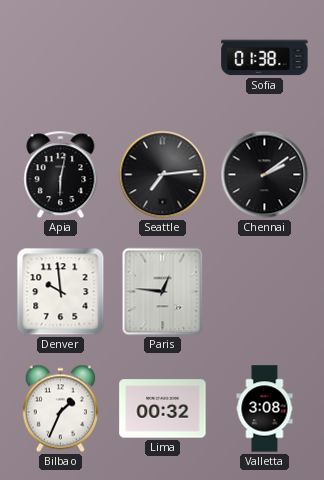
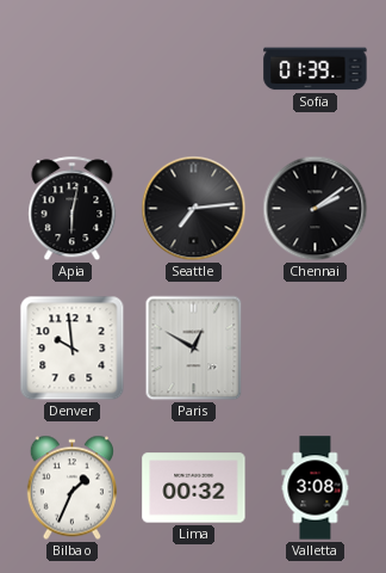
Sofia: 01:38 -> 01:39
Paris: 12:46 -> 12:50
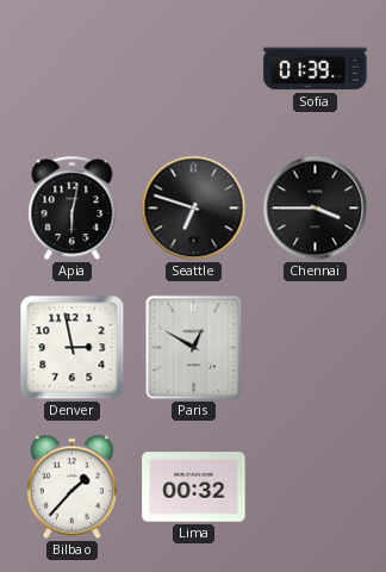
Seattle: 7:14 -> 6:48
Chennai: 2:09 -> 3:45
Denver: 9:59 -> 2:58
Bilbao: 1:34 -> 1:37
Valletta: 3:08 -> none
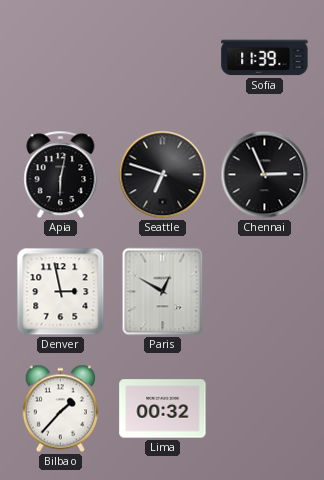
Sofia: 01:39 -> 11:39
Chennai: 3:45 -> 2:56
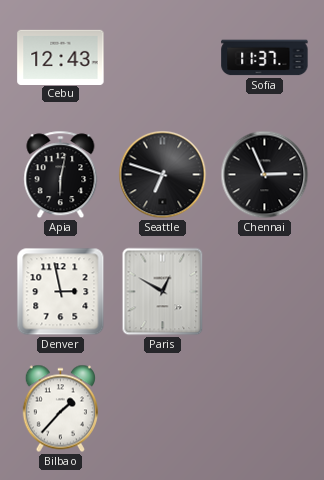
Cebu: none -> 12:43
Sofia: 11:39 -> 11:37
Lima: 00:32 -> none
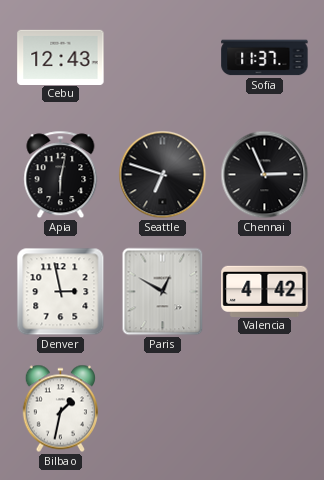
Valencia: none -> 4:42
Bilbao: 1:37 -> 1:32
